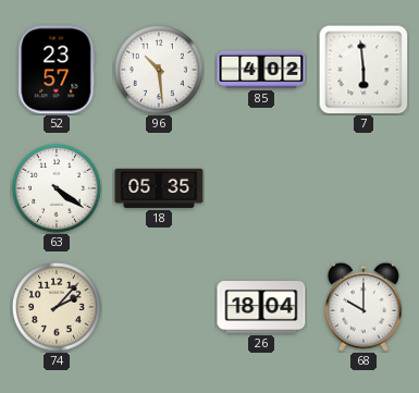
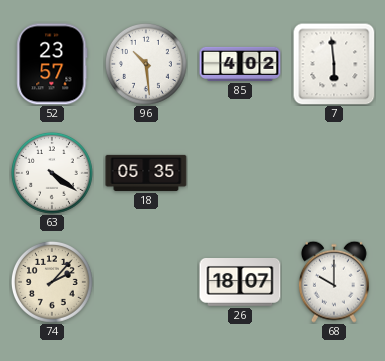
26: 18:04 -> 18:07
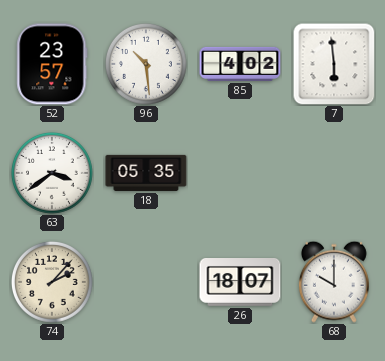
63: 4:21 -> 3:39
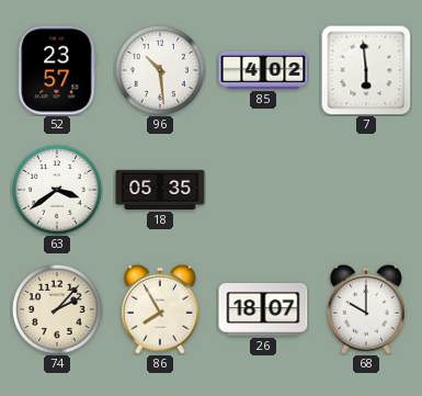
86: none -> 7:55
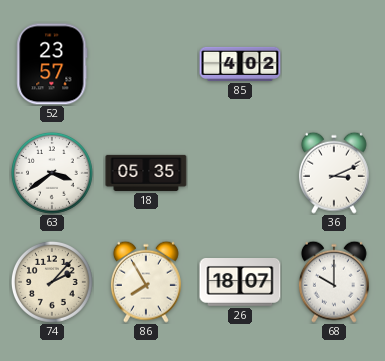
96: 10:29 -> none
7: 5:59 -> none
36: none -> 3:11
